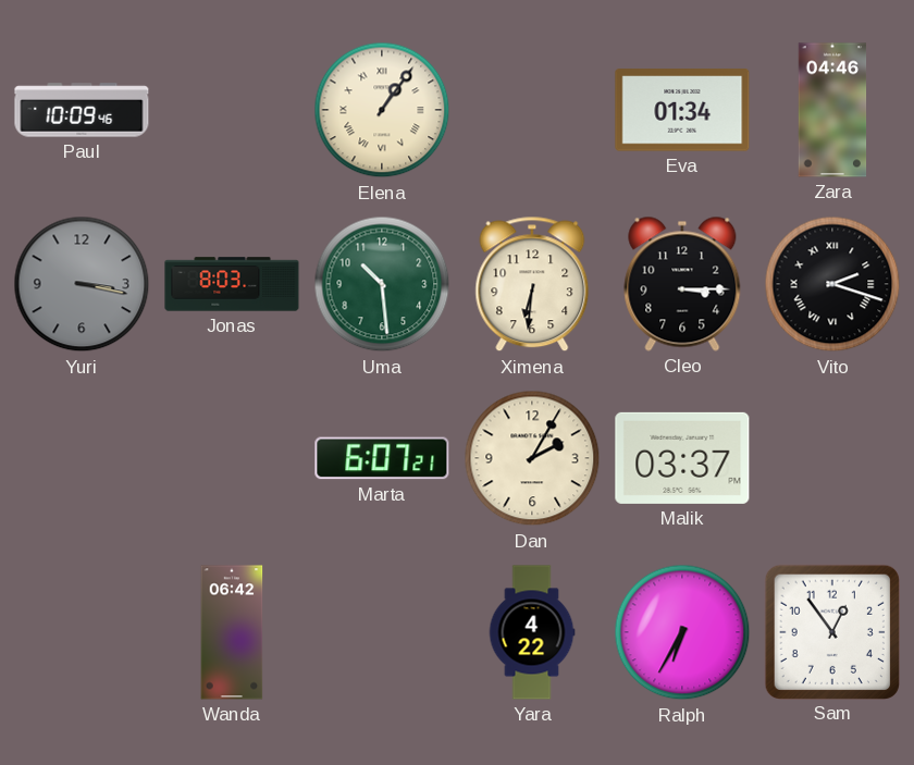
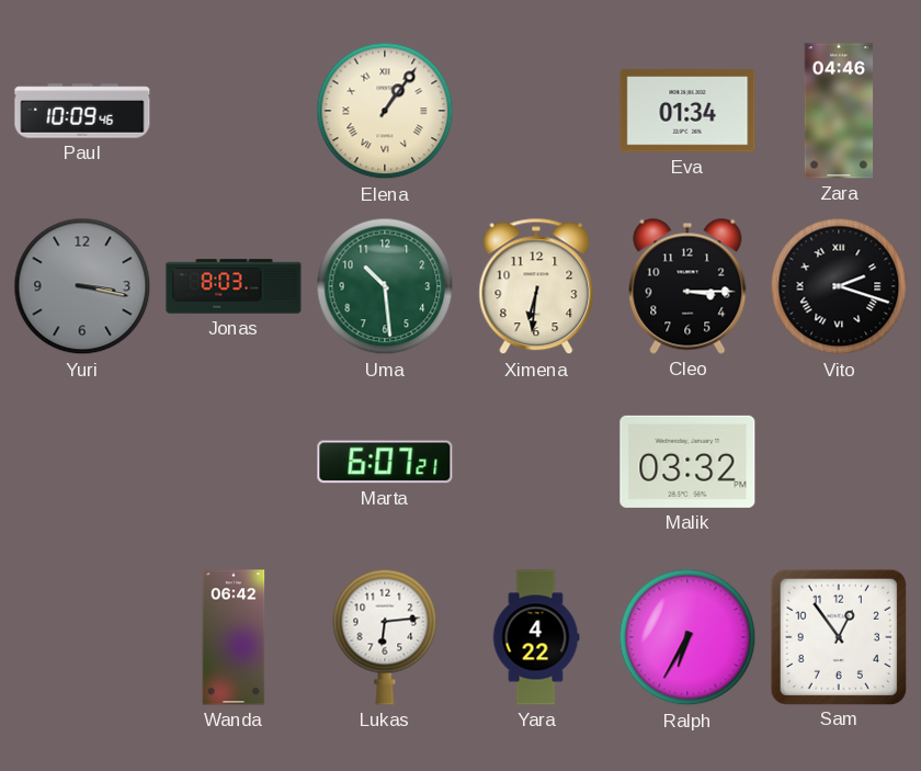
Dan: 2:05 -> none
Malik: 03:37 -> 03:32
Lukas: none -> 6:14
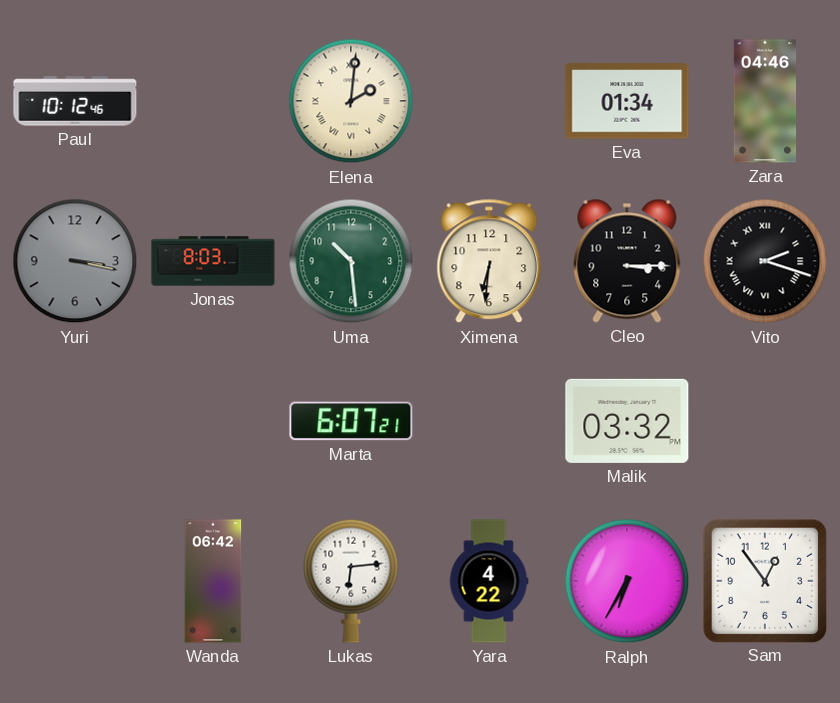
Paul: 10:09 -> 10:12
Elena: 1:06 -> 2:01
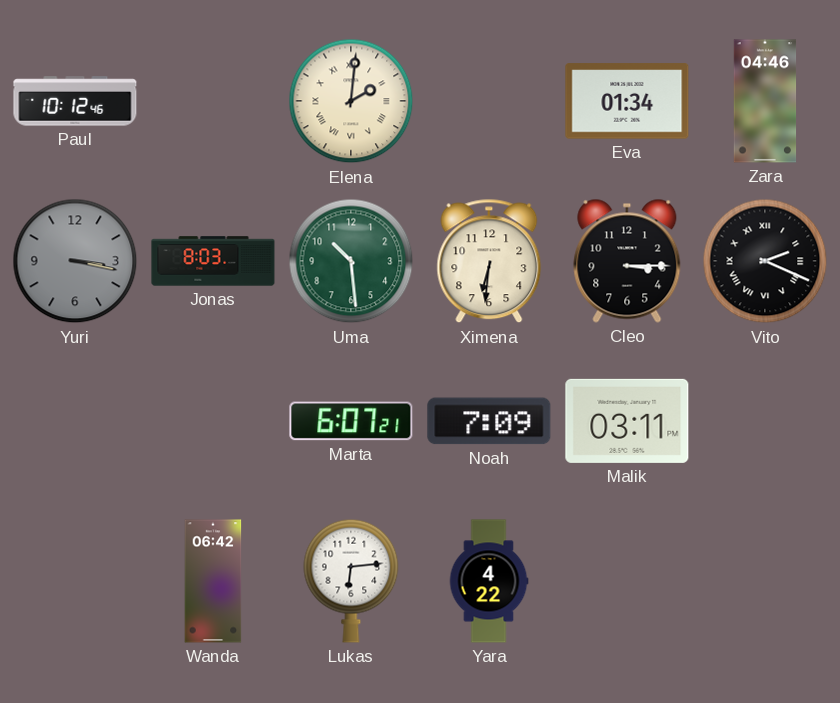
Vito: 2:18 -> 2:19
Noah: none -> 7:09
Malik: 03:32 -> 03:11
Ralph: 6:35 -> none
Sam: 12:54 -> none
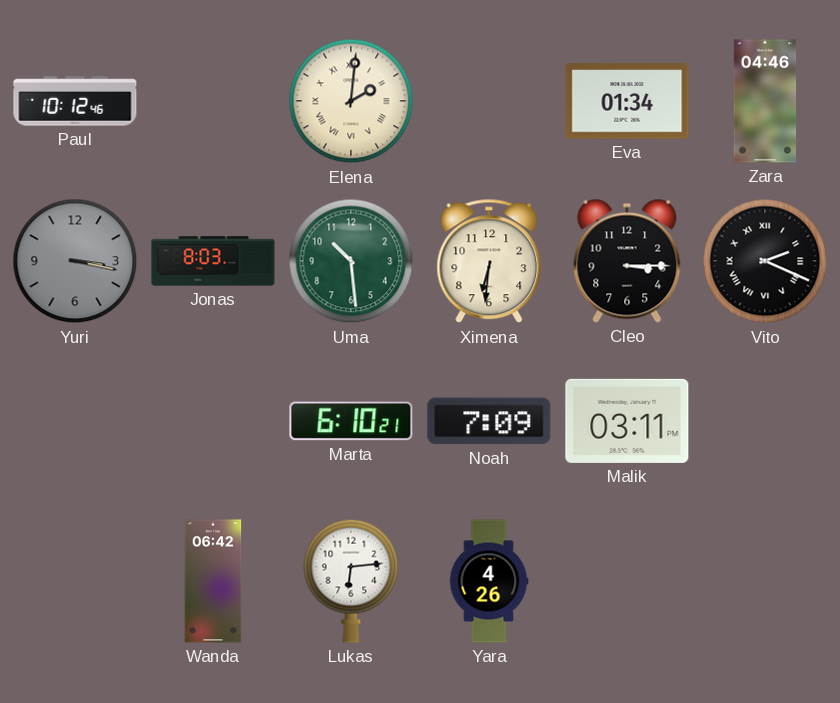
Marta: 6:07 -> 6:10
Yara: 4:22 -> 4:26
